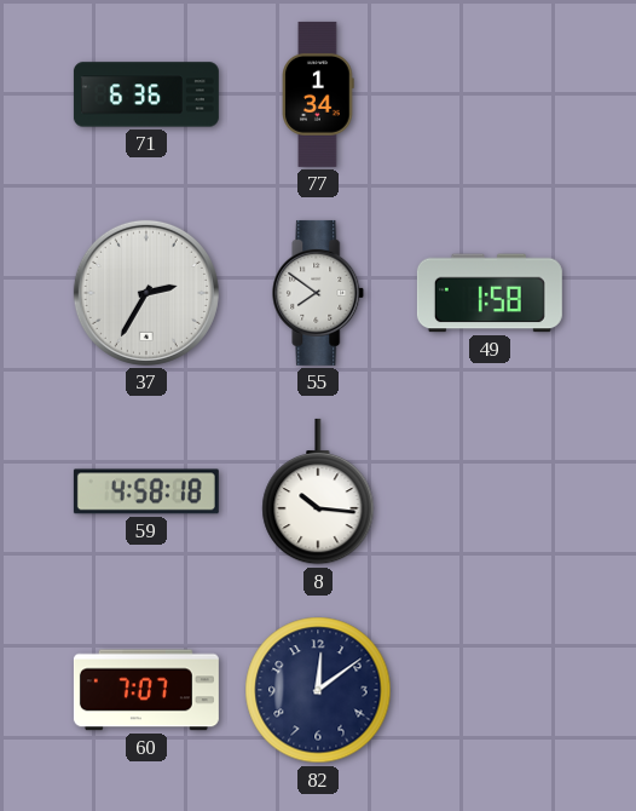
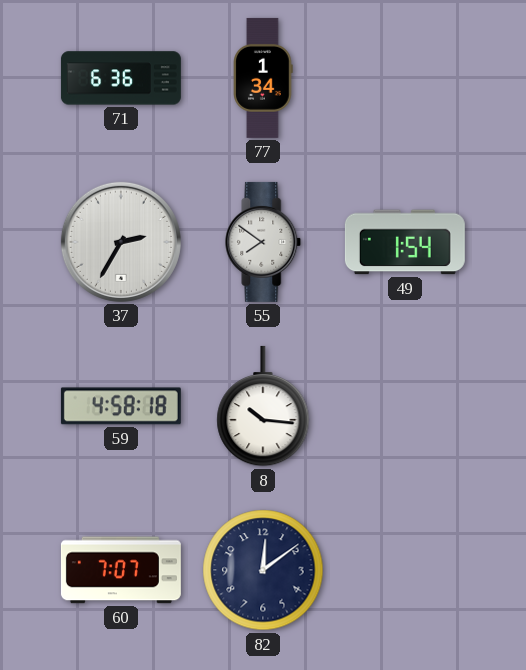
49: 1:58 -> 1:54
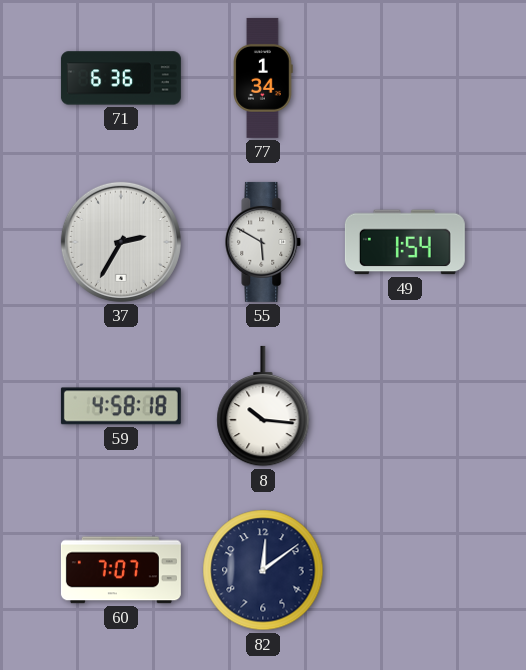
55: 7:51 -> 5:50
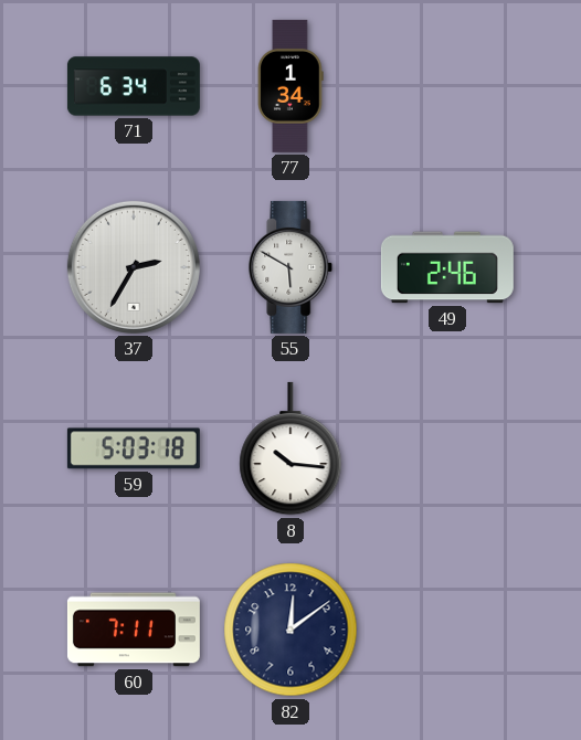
71: 6:36 -> 6:34
49: 1:54 -> 2:46
59: 4:58 -> 5:03
60: 7:07 -> 7:11
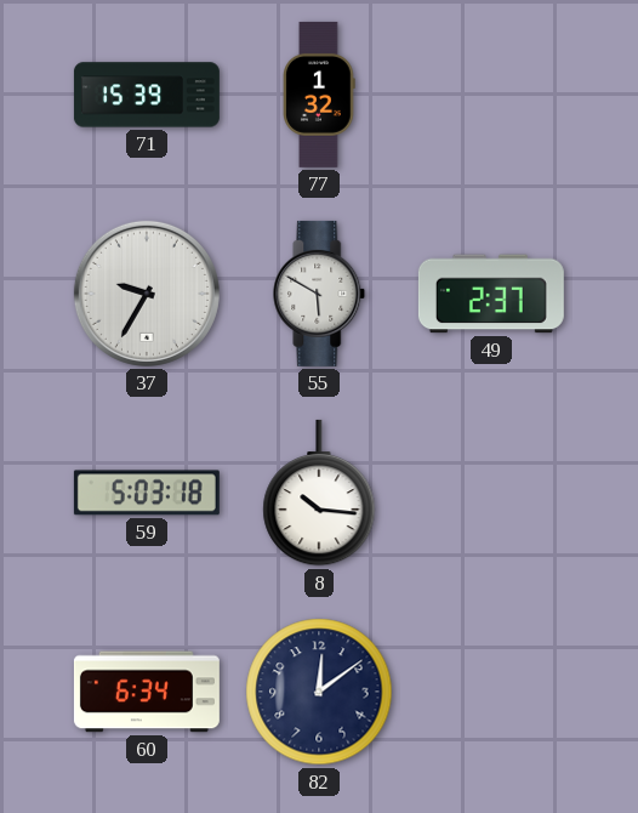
71: 6:34 -> 15:39
77: 1:34 -> 1:32
37: 2:35 -> 9:35
49: 2:46 -> 2:37
60: 7:11 -> 6:34
